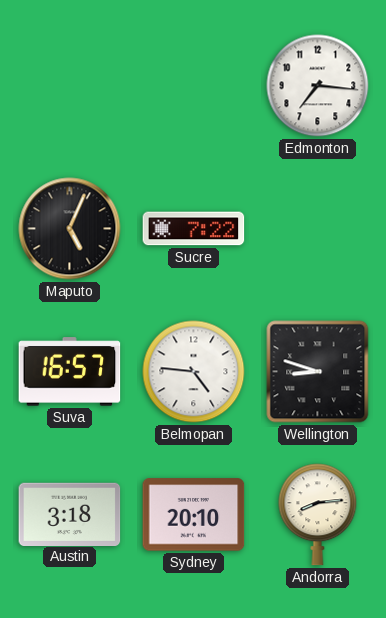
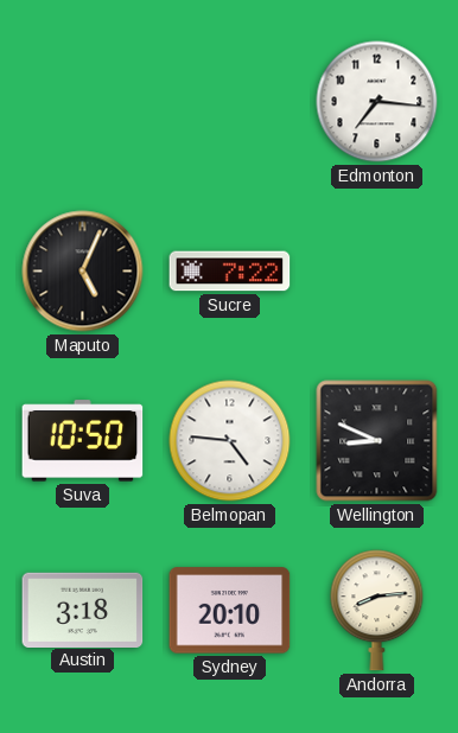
Suva: 16:57 -> 10:50
Wellington: 8:48 -> 8:49
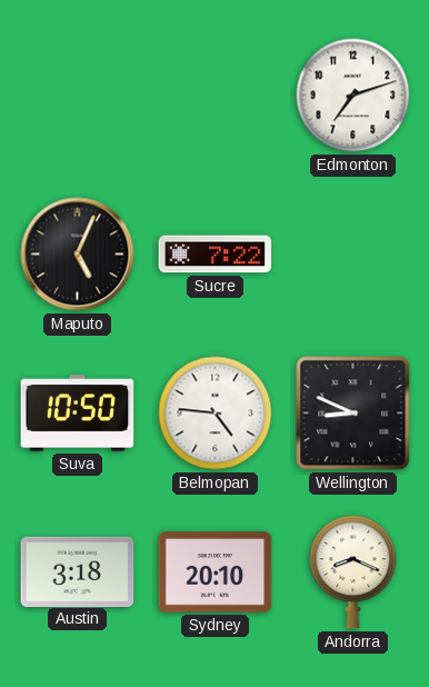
Edmonton: 7:16 -> 7:12
Andorra: 8:14 -> 8:19
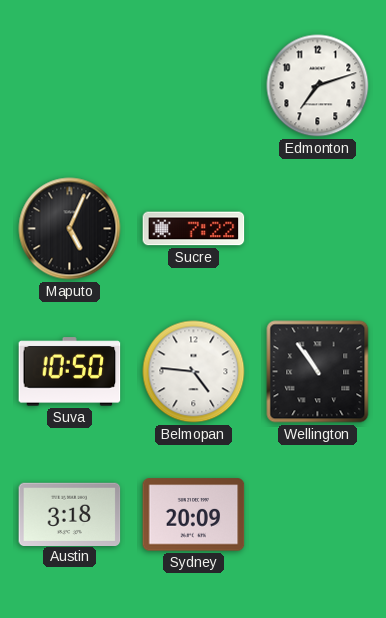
Wellington: 8:49 -> 10:54
Sydney: 20:10 -> 20:09
Andorra: 8:19 -> none
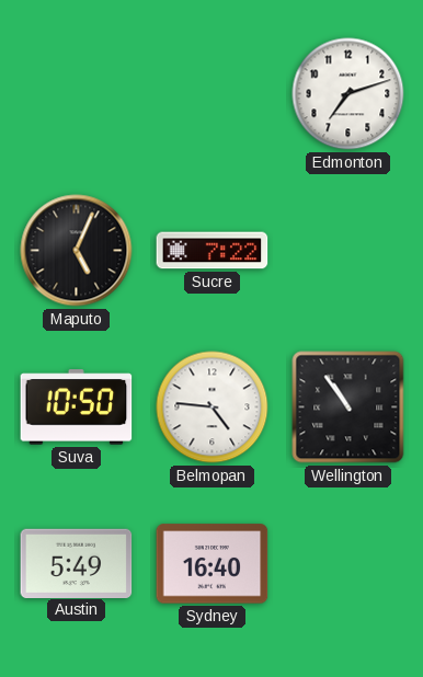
Austin: 3:18 -> 5:49
Sydney: 20:09 -> 16:40
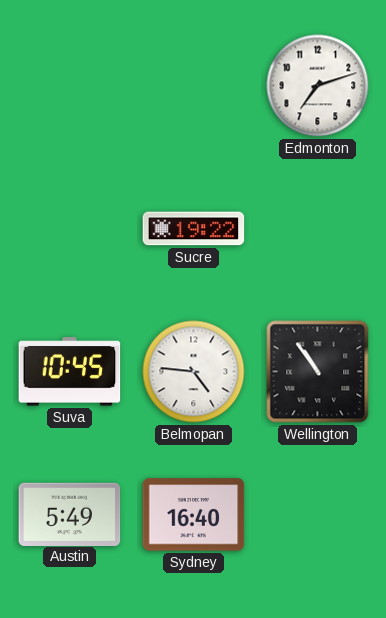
Maputo: 5:04 -> none
Sucre: 7:22 -> 19:22
Suva: 10:50 -> 10:45
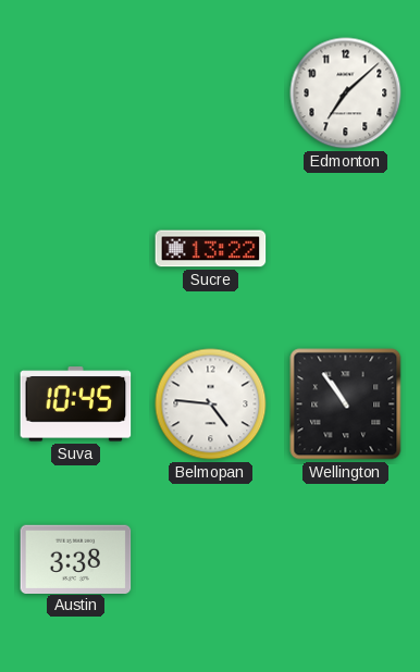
Edmonton: 7:12 -> 7:08
Sucre: 19:22 -> 13:22
Austin: 5:49 -> 3:38
Sydney: 16:40 -> none
